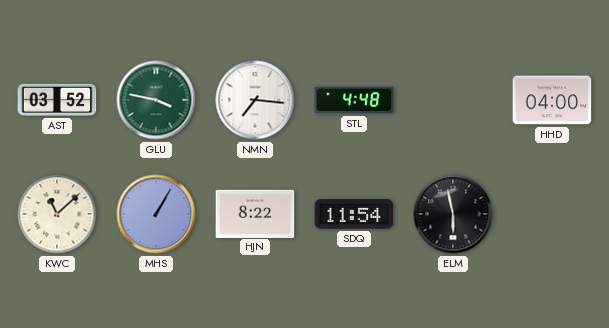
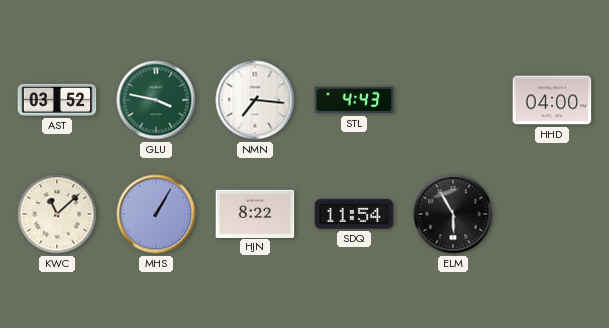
STL: 4:48 -> 4:43
ELM: 5:58 -> 5:55
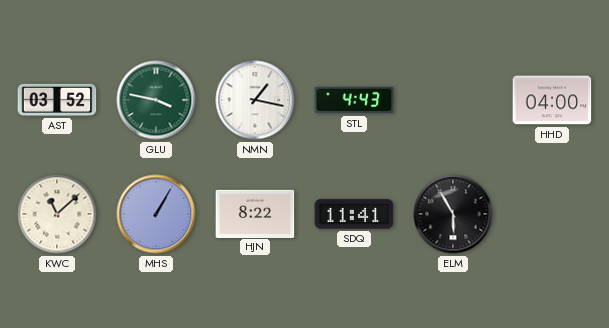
NMN: 7:16 -> 1:17
SDQ: 11:54 -> 11:41
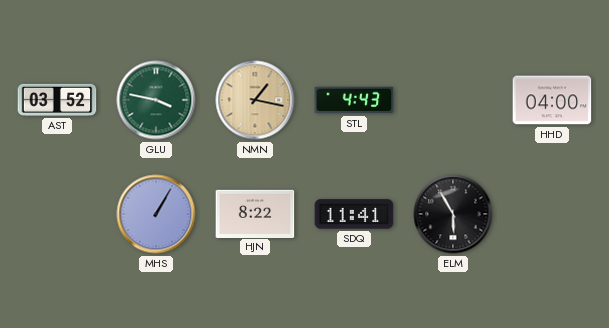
NMN dial: white -> champagne
KWC: 11:08 -> none
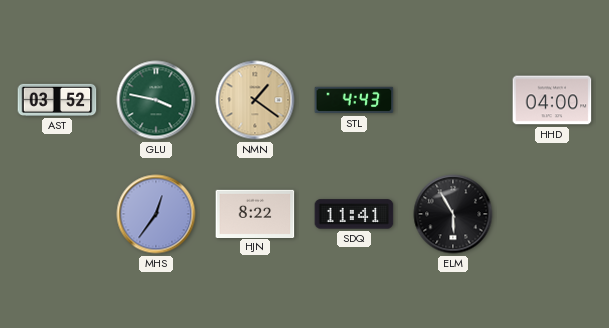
NMN: 1:17 -> 1:21
MHS: 1:05 -> 12:36
